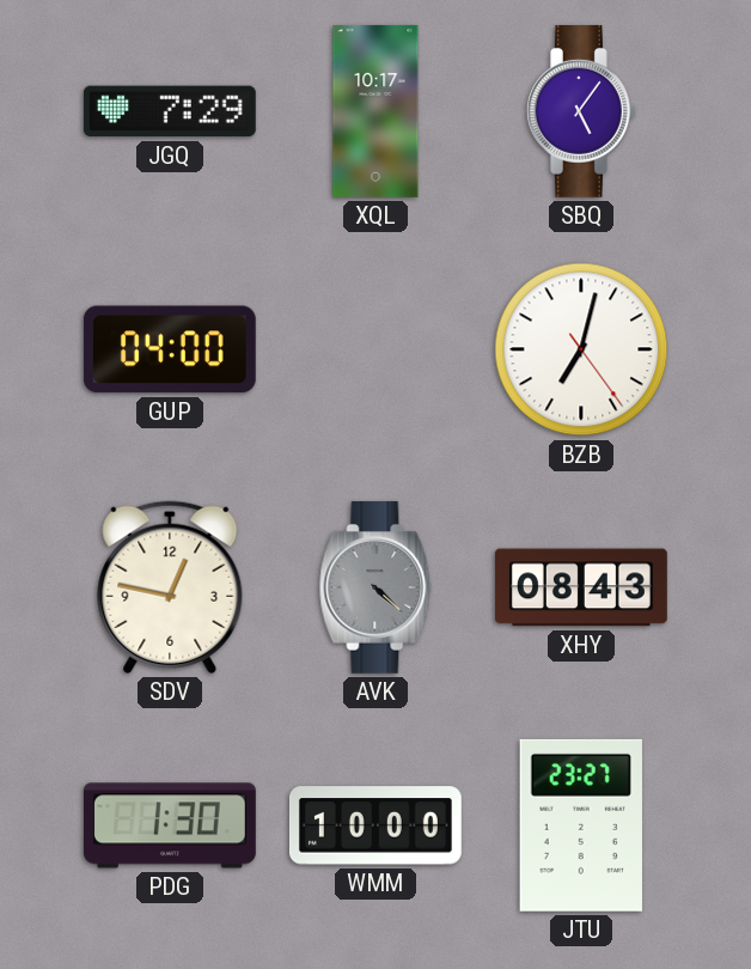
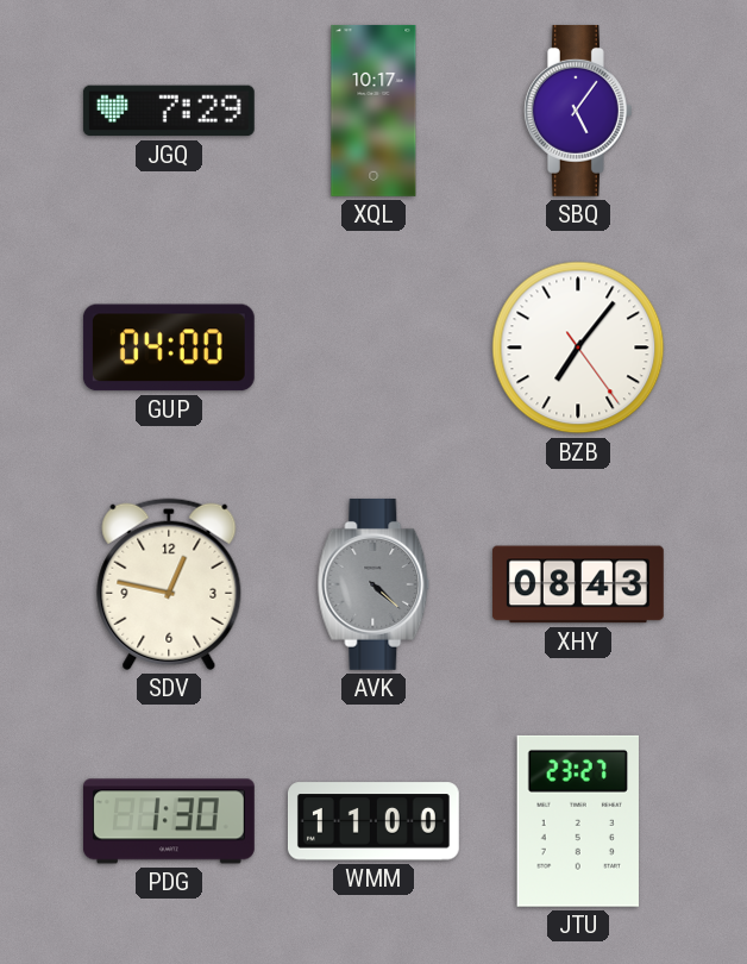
BZB: 7:02 -> 7:06
WMM: 10:00 -> 11:00
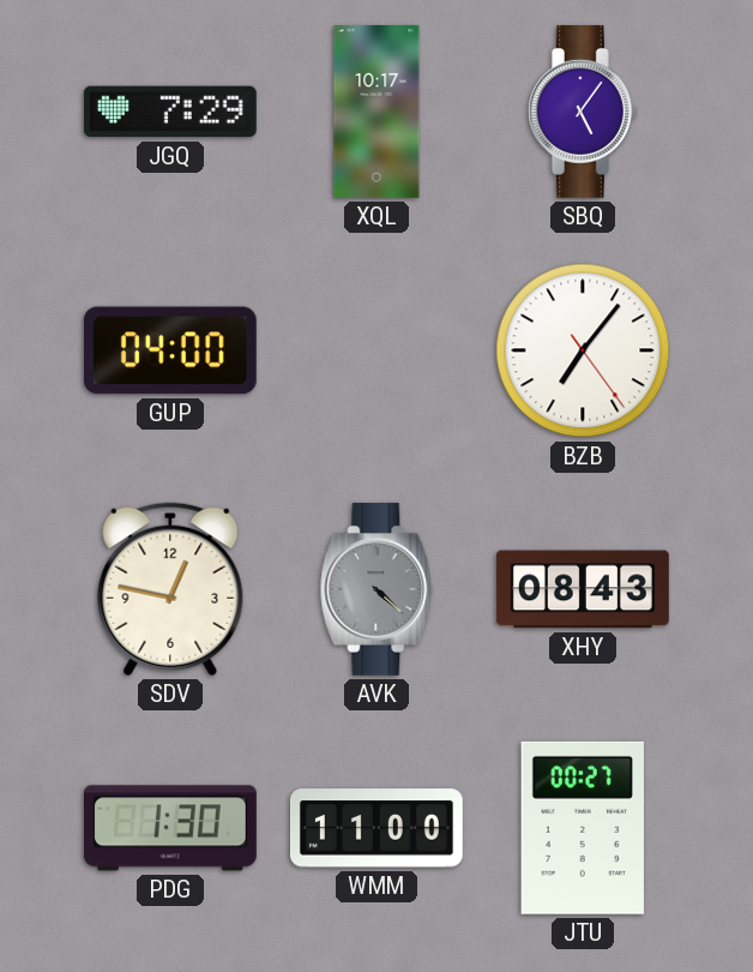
JTU: 23:27 -> 00:27
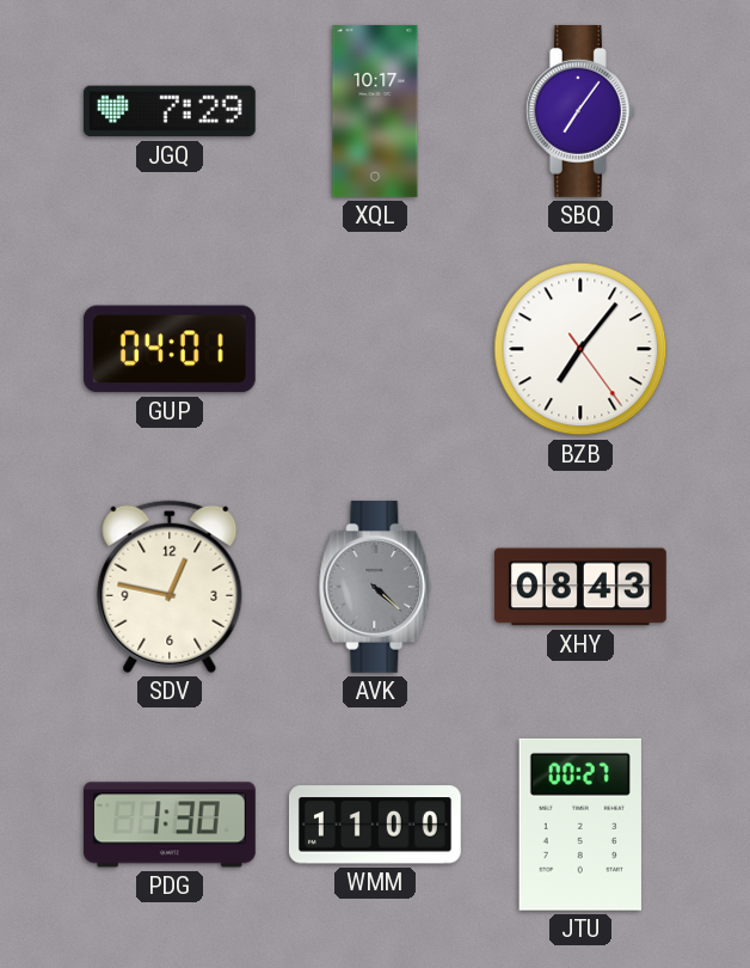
SBQ: 5:06 -> 7:06
GUP: 04:00 -> 04:01
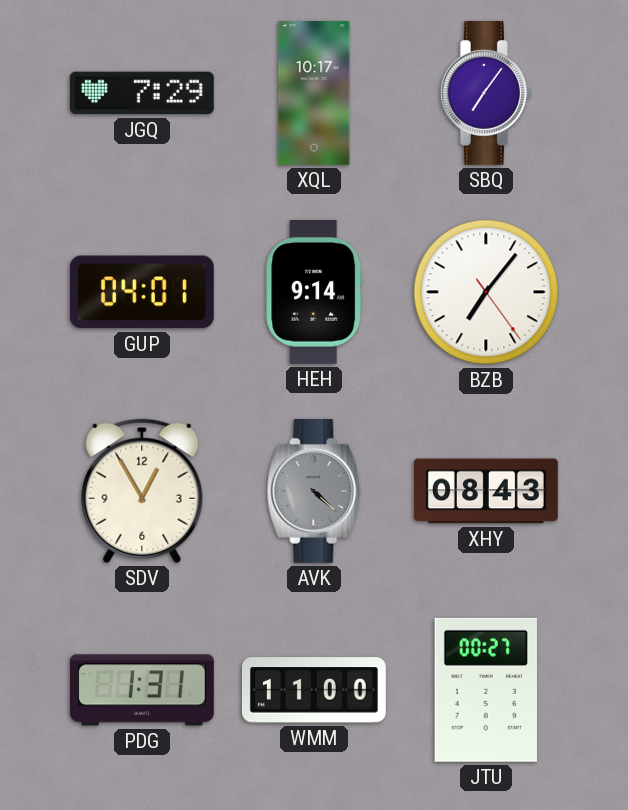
HEH: none -> 9:14
SDV: 12:47 -> 12:55
PDG: 1:30 -> 1:31
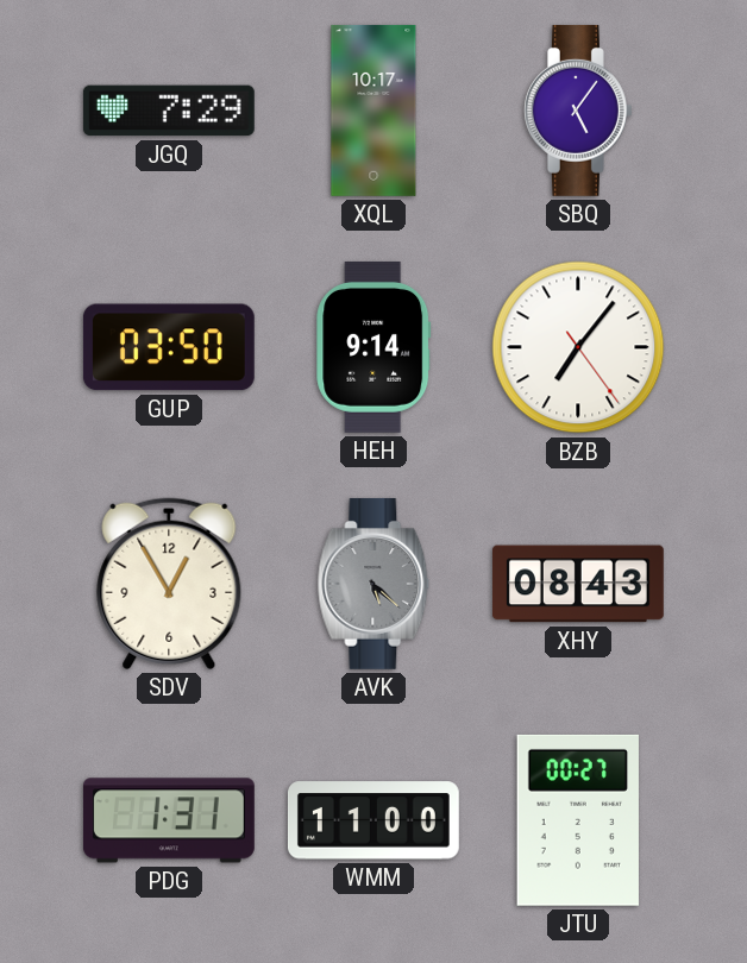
SBQ: 7:06 -> 5:06
GUP: 04:01 -> 03:50
AVK: 4:22 -> 5:22
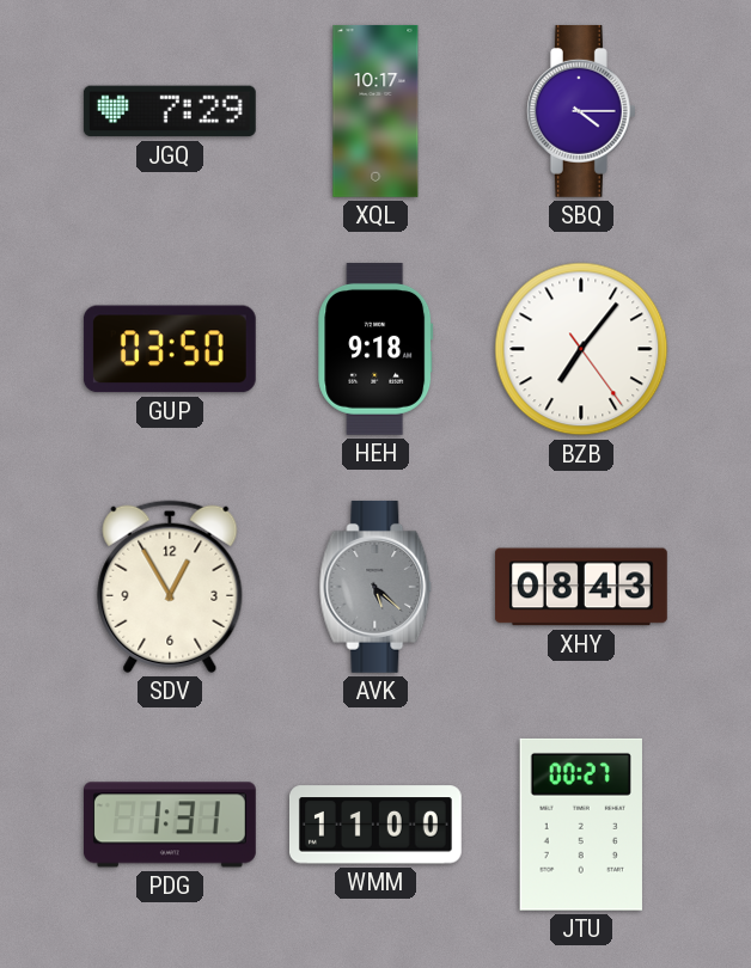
SBQ: 5:06 -> 4:15
HEH: 9:14 -> 9:18
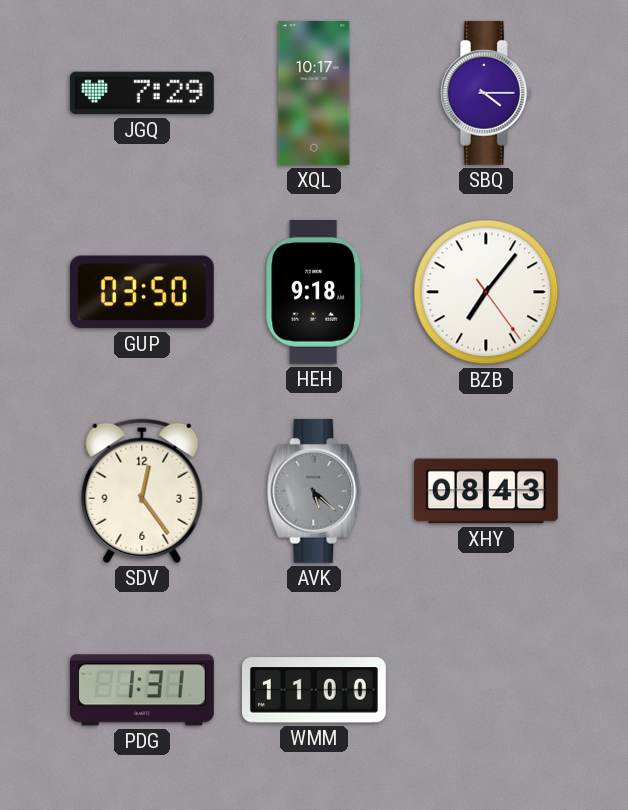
SDV: 12:55 -> 12:24
JTU: 00:27 -> none
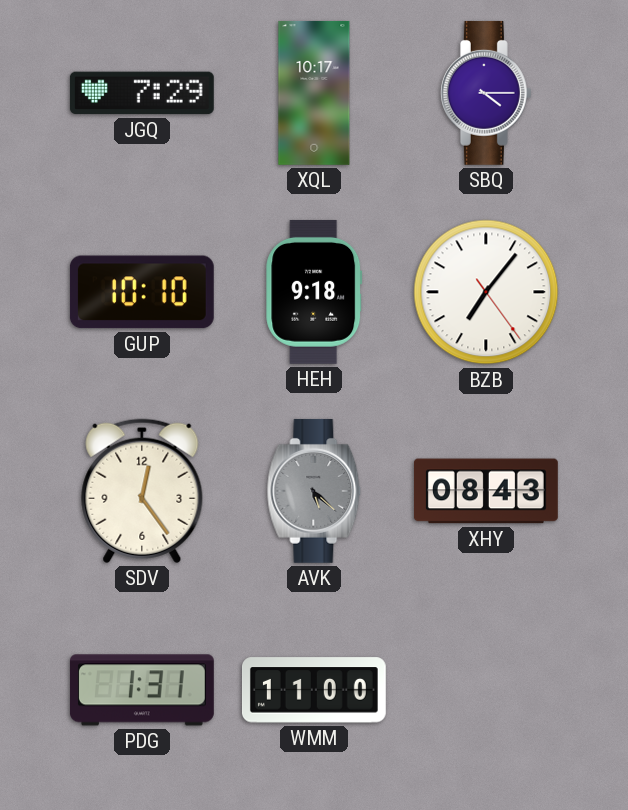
GUP: 03:50 -> 10:10
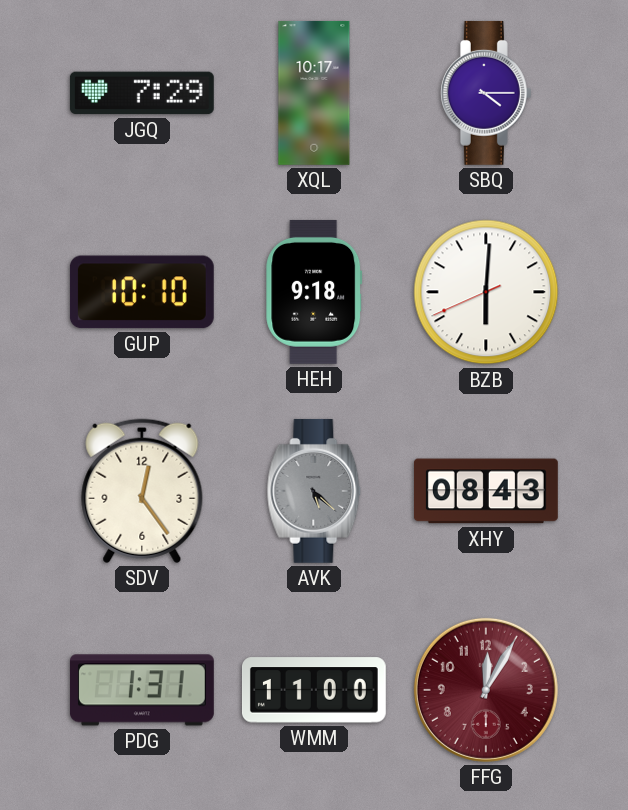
BZB: 7:06 -> 6:00
FFG: none -> 12:05
